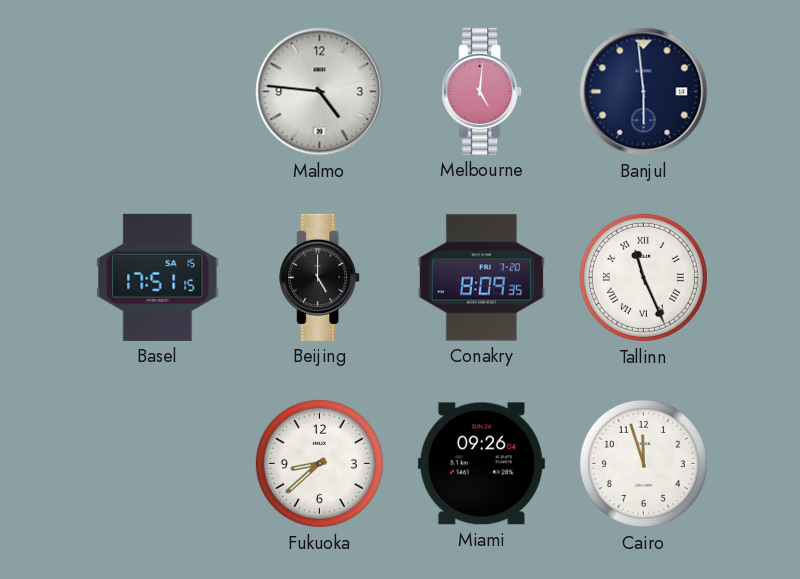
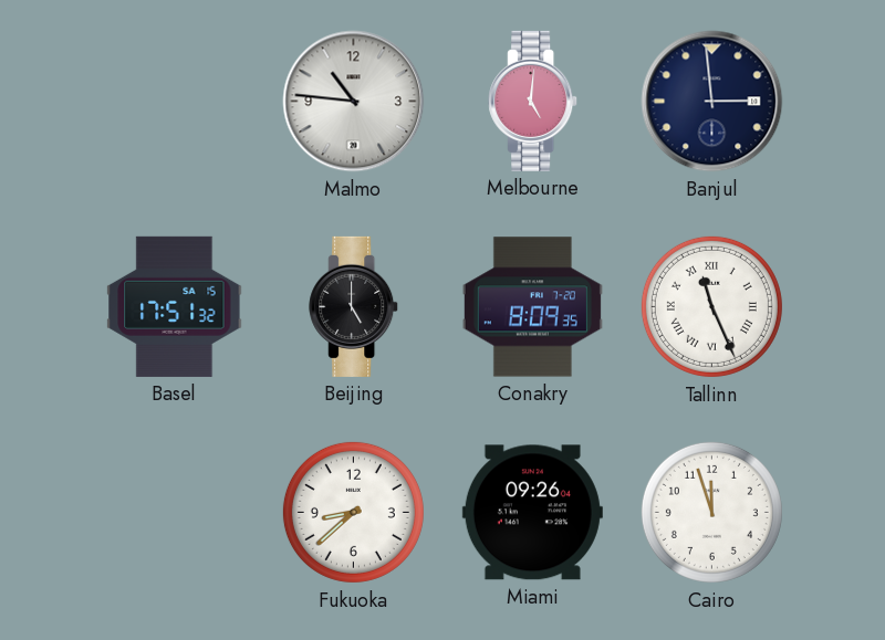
Malmo: 4:46 -> 10:46
Banjul: 5:59 -> 2:59
Basel: 17:51:15 -> 17:51:32
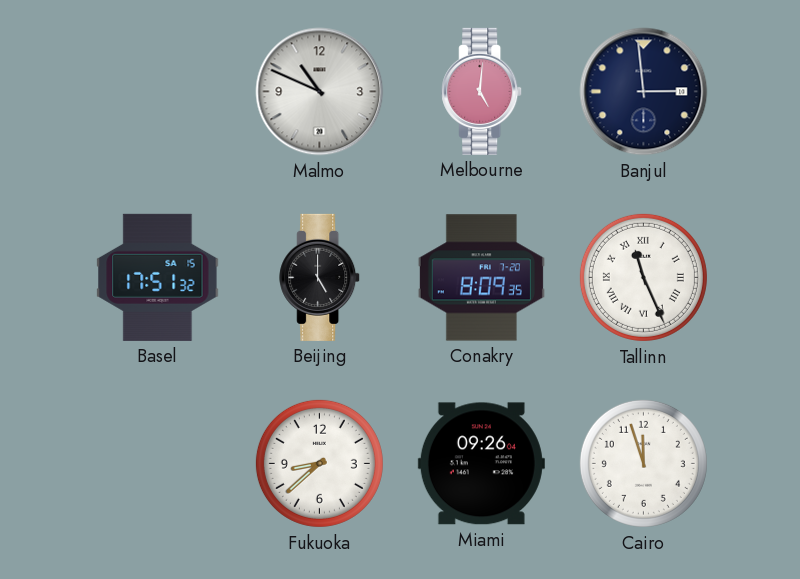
Malmo: 10:46 -> 10:49
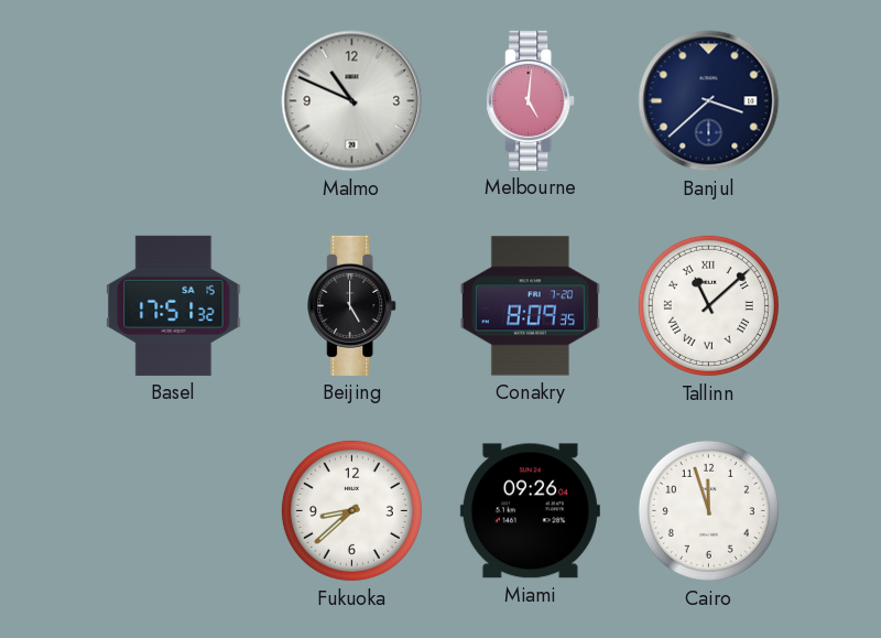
Banjul: 2:59 -> 3:38
Tallinn: 11:26 -> 11:08
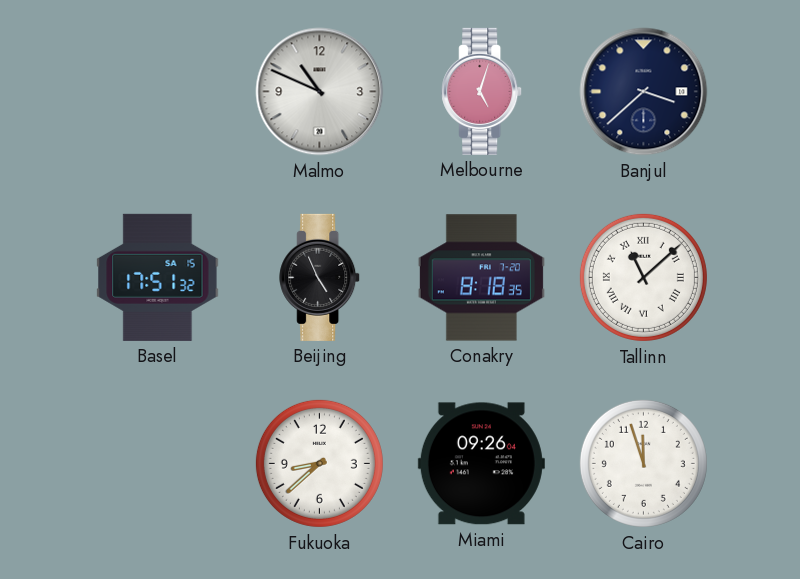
Melbourne: 5:01 -> 5:03
Beijing: 5:00 -> 4:56
Conakry: 8:09 -> 8:18
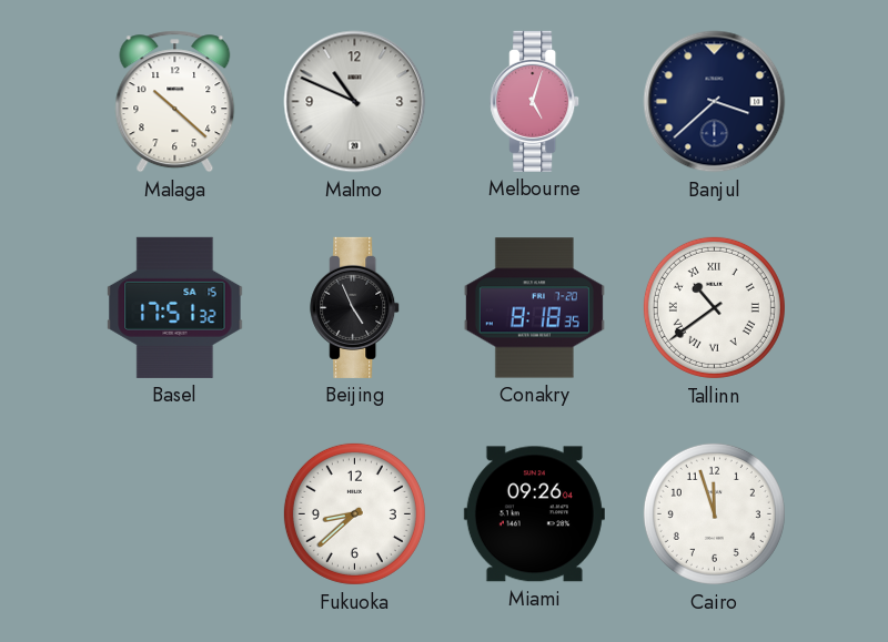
Malaga: none -> 10:22
Tallinn: 11:08 -> 10:39
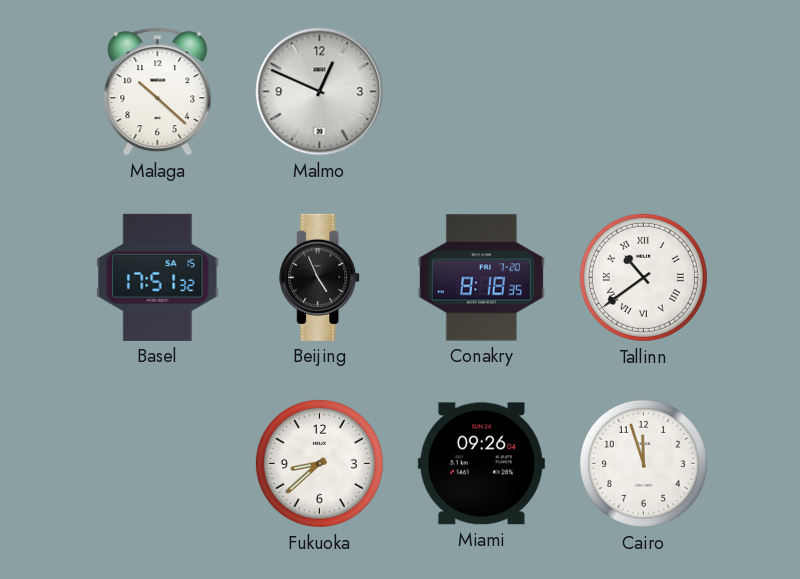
Malmo: 10:49 -> 12:49
Melbourne: 5:03 -> none
Banjul: 3:38 -> none
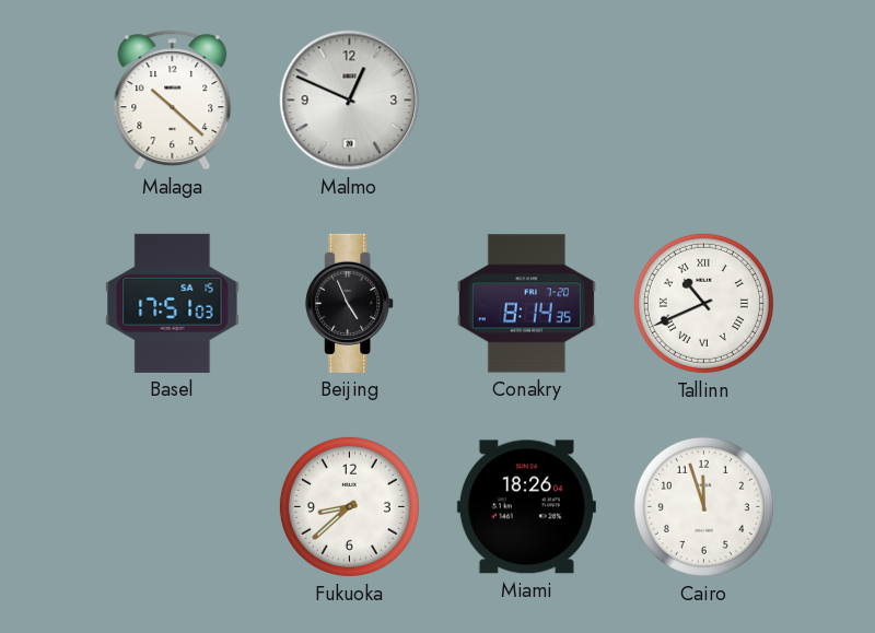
Basel: 17:51:32 -> 17:51:03
Conakry: 8:18 -> 8:14
Tallinn: 10:39 -> 10:41
Miami: 09:26 -> 18:26
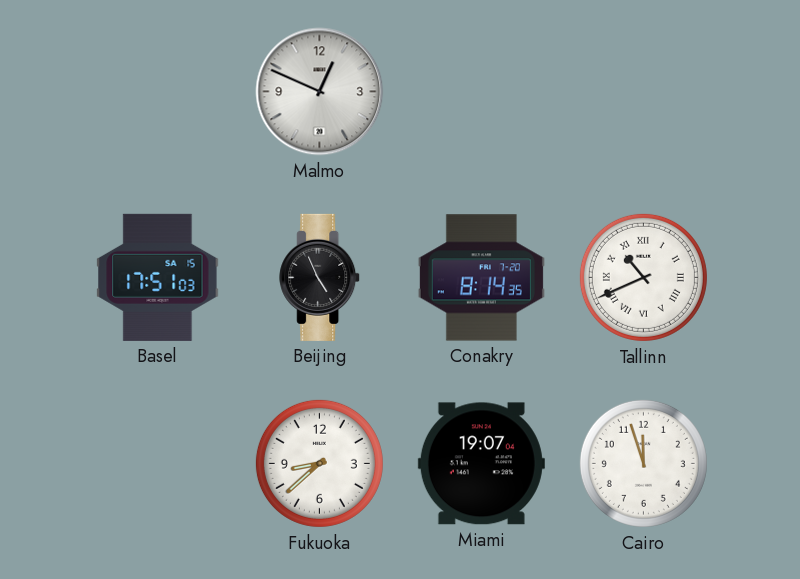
Malaga: 10:22 -> none
Miami: 18:26 -> 19:07
